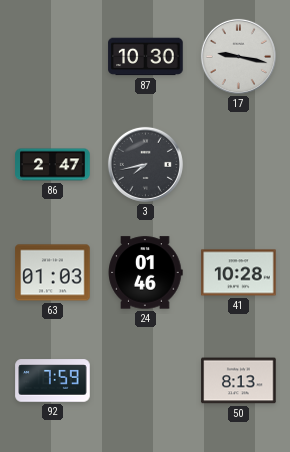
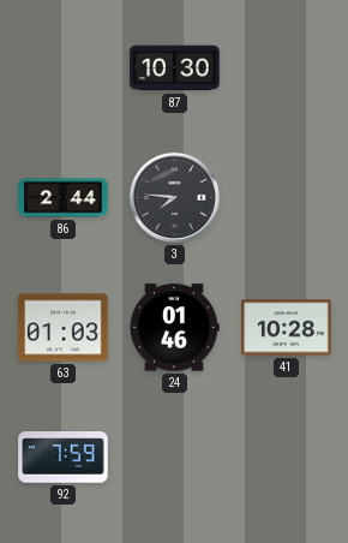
17: 9:17 -> none
86: 2:47 -> 2:44
3: 7:43 -> 7:46
50: 8:13 -> none
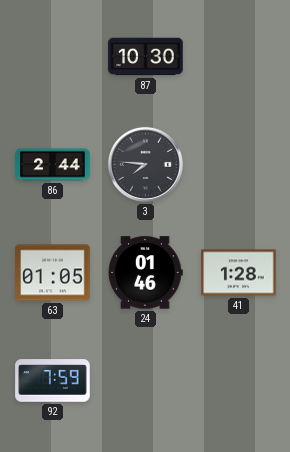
63: 01:03 -> 01:05
41: 10:28 -> 1:28
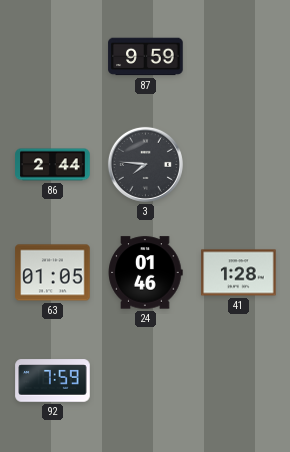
87: 10:30 -> 9:59
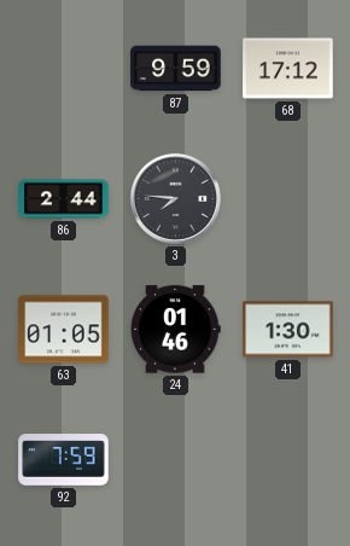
68: none -> 17:12
41: 1:28 -> 1:30
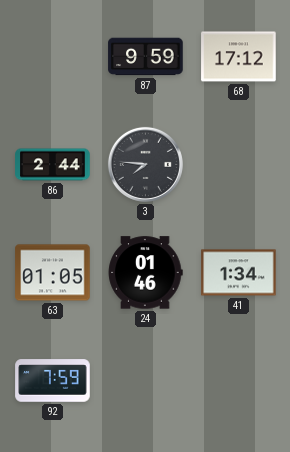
41: 1:30 -> 1:34
